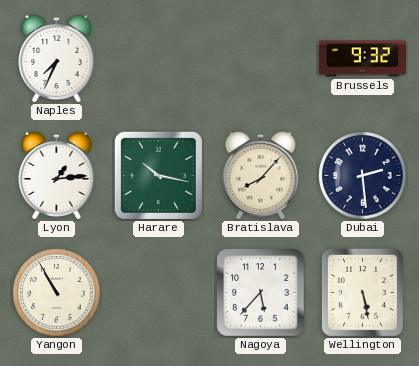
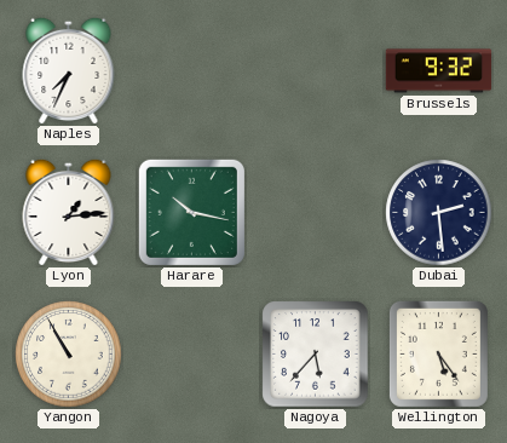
Bratislava: 8:07 -> none
Wellington: 5:28 -> 5:24
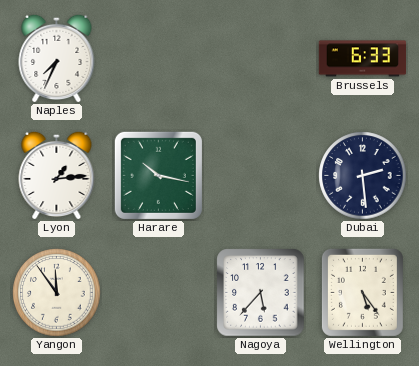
Brussels: 9:32 -> 6:33
Yangon: 10:55 -> 11:54
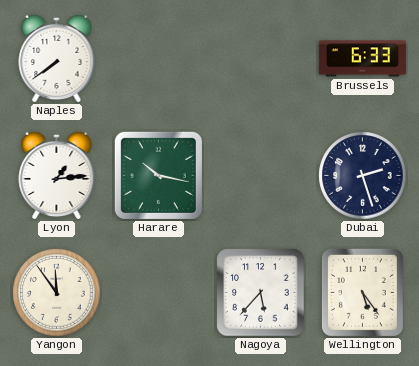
Naples: 7:34 -> 7:39
Dubai: 2:29 -> 2:27
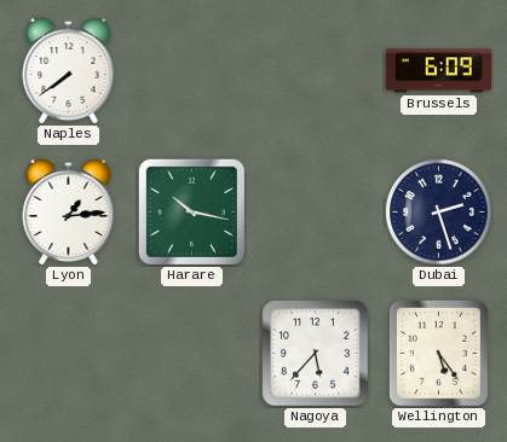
Brussels: 6:33 -> 6:09
Yangon: 11:54 -> none
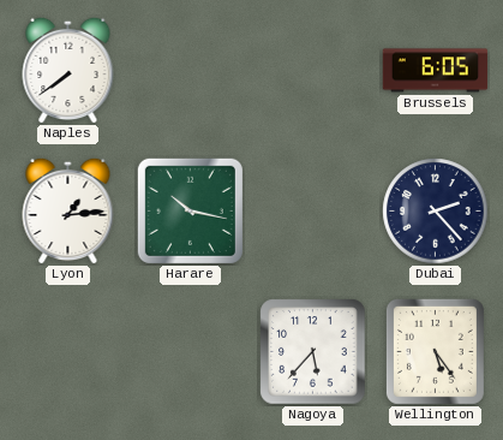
Brussels: 6:09 -> 6:05
Dubai: 2:27 -> 2:23
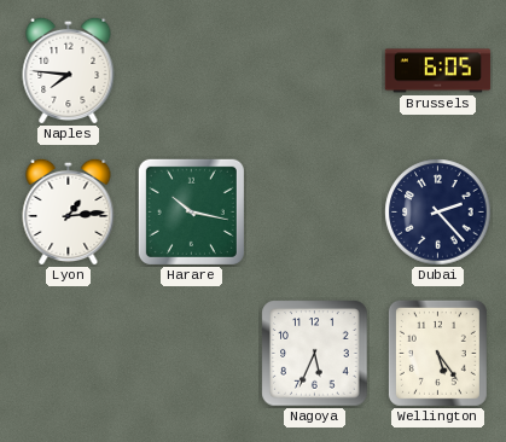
Naples: 7:39 -> 7:46
Nagoya: 5:37 -> 5:34
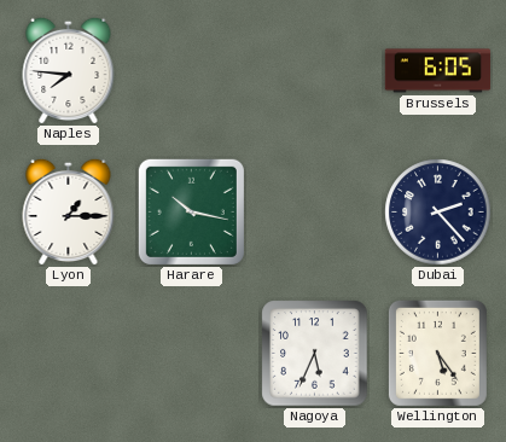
Lyon: 1:14 -> 1:15
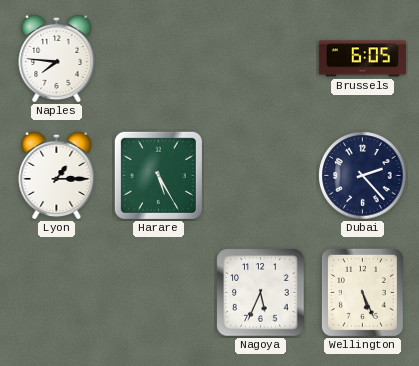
Harare: 10:17 -> 5:25
Wellington: 5:24 -> 5:26
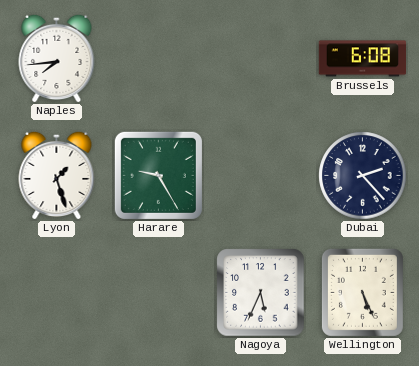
Naples: 7:46 -> 7:44
Brussels: 6:05 -> 6:08
Lyon: 1:15 -> 1:27
Harare: 5:25 -> 9:25
